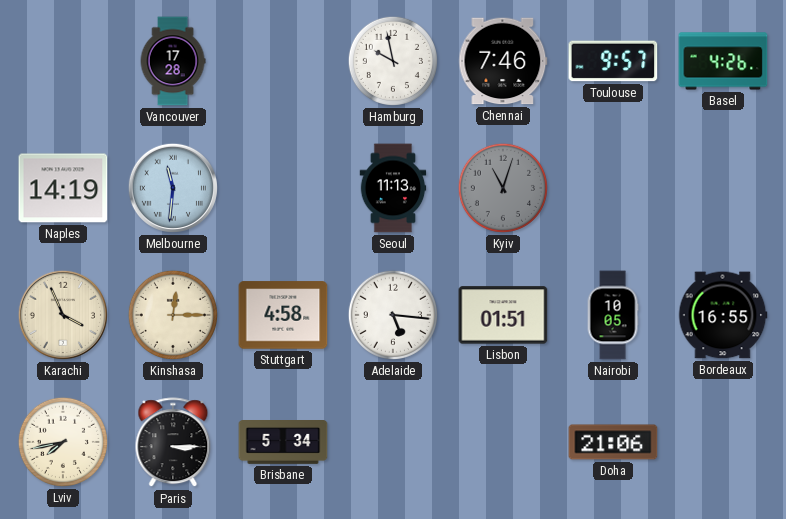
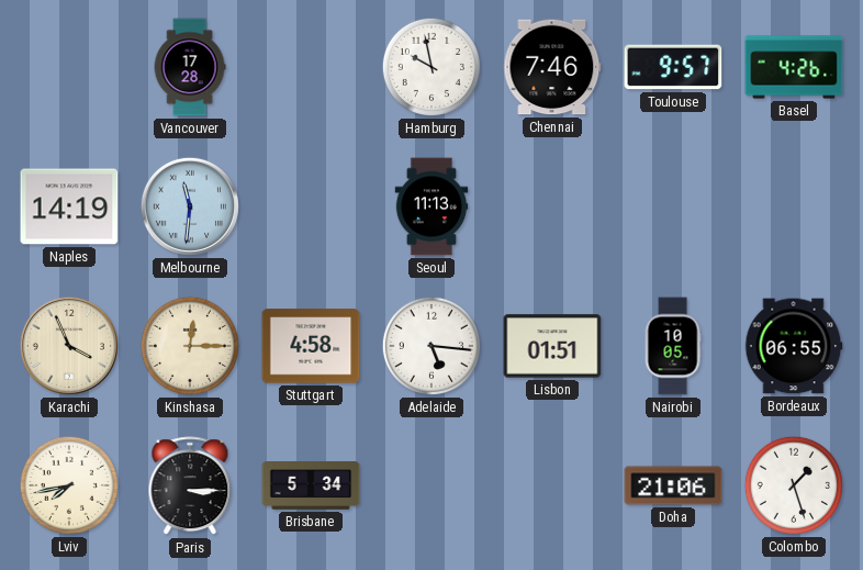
Kyiv: 11:03 -> none
Bordeaux: 16:55 -> 06:55
Colombo: none -> 1:27
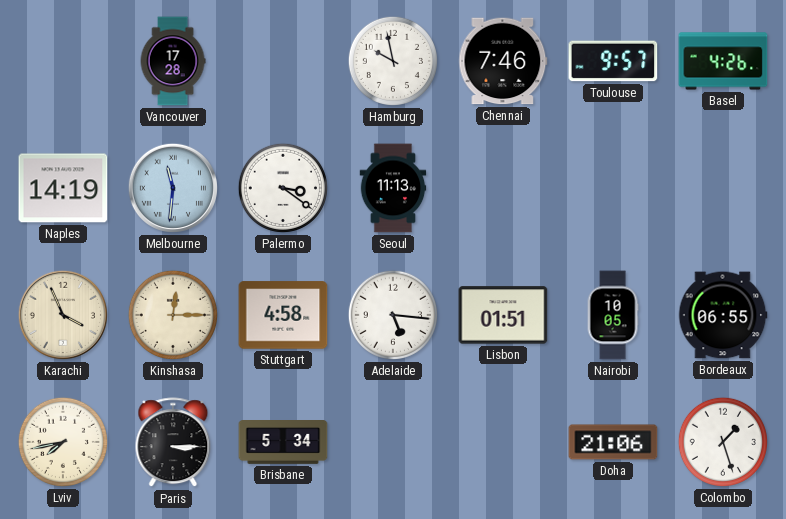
Palermo: none -> 3:21
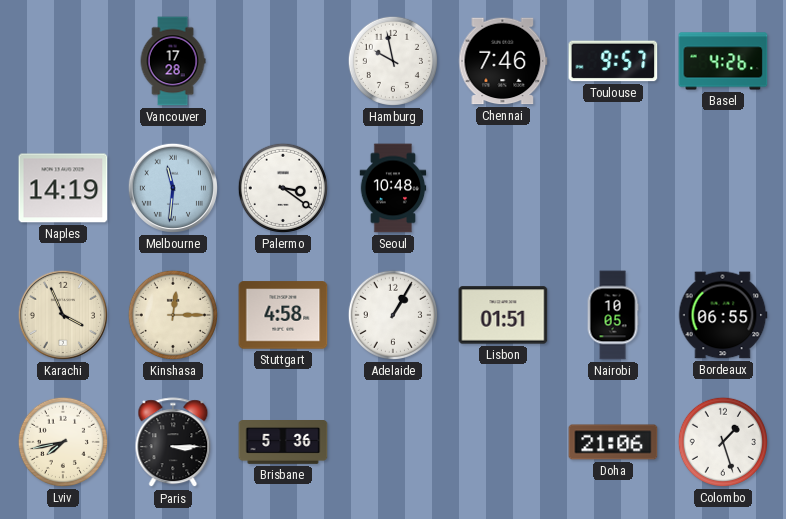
Seoul: 11:13 -> 10:48
Adelaide: 5:16 -> 1:05
Brisbane: 5:34 -> 5:36
